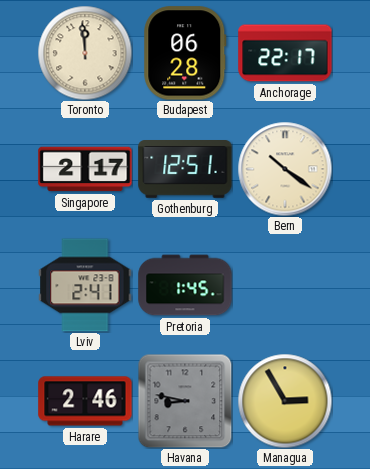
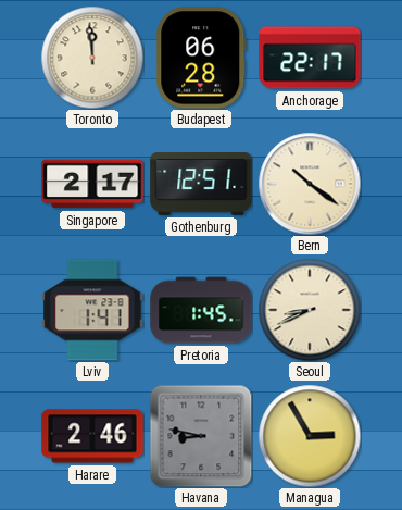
Lviv: 2:41 -> 1:41
Seoul: none -> 8:41
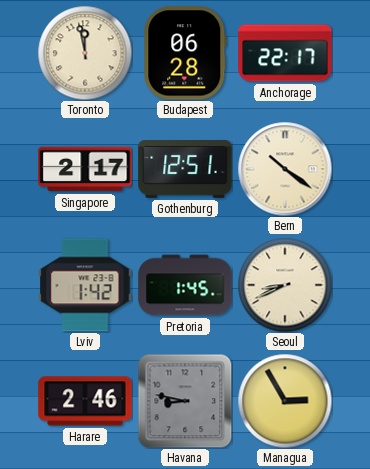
Toronto: 11:59 -> 11:58
Lviv: 1:41 -> 1:42
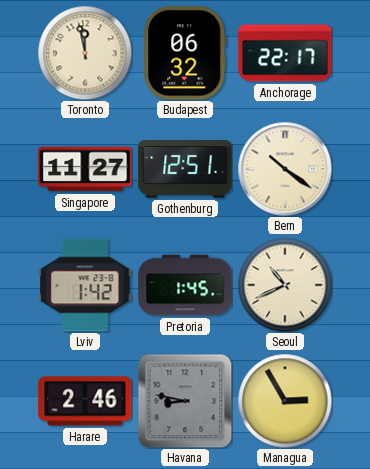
Budapest: 06:28 -> 06:32
Singapore: 2:17 -> 11:27
Seoul: 8:41 -> 10:41
